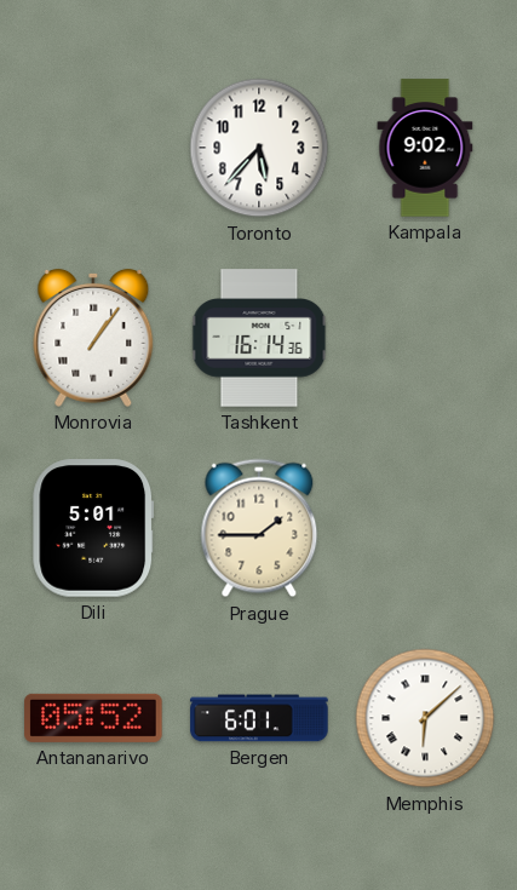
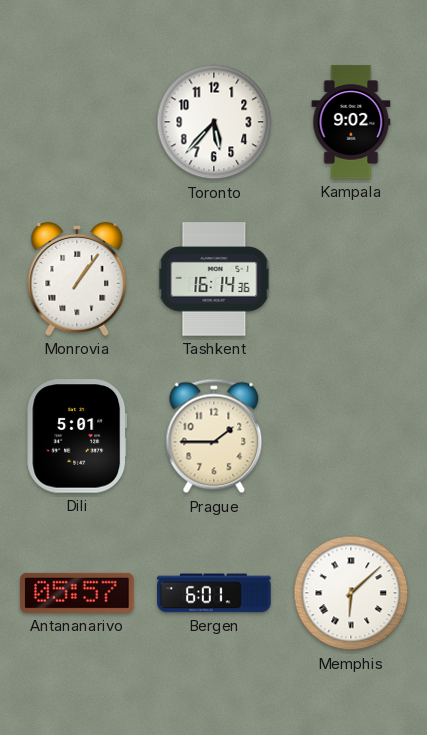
Antananarivo: 05:52 -> 05:57
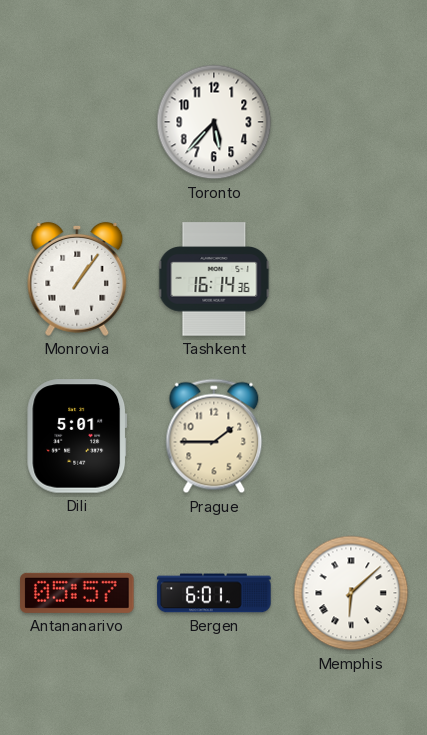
Kampala: 9:02 -> none
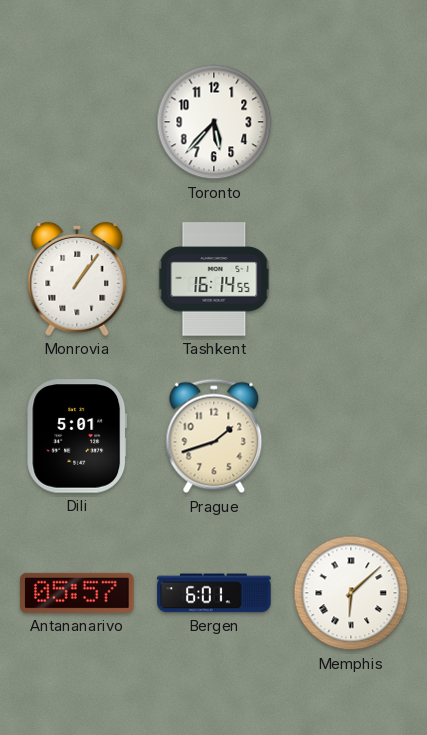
Tashkent: 16:14:36 -> 16:14:55
Prague: 1:45 -> 1:42
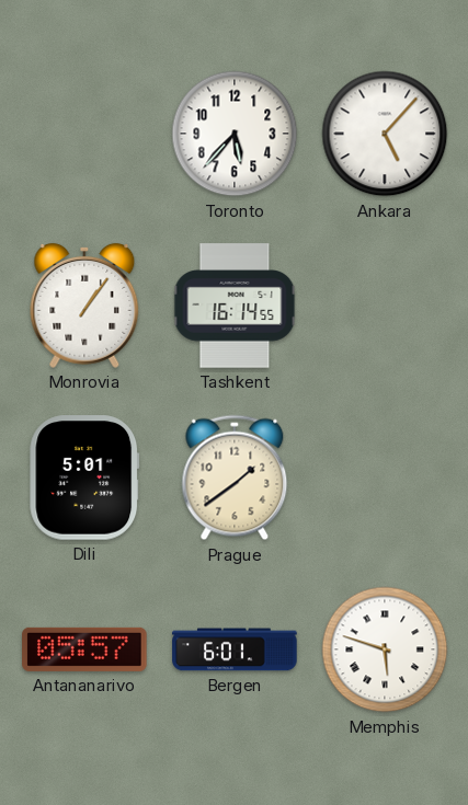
Ankara: none -> 5:07
Prague: 1:42 -> 1:39
Memphis: 6:08 -> 5:48
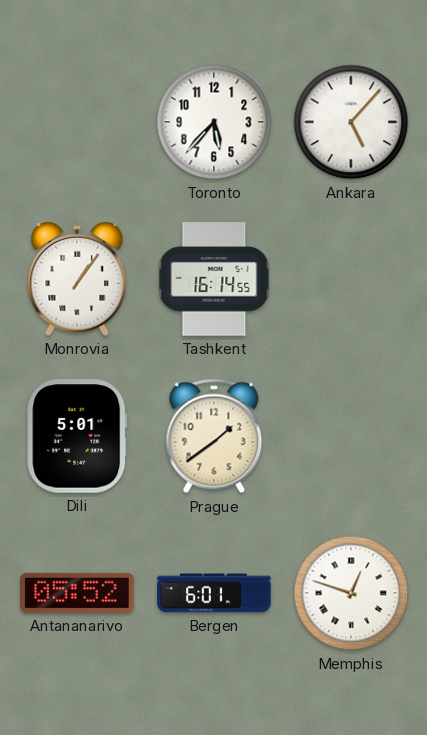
Antananarivo: 05:57 -> 05:52
Memphis: 5:48 -> 12:48
